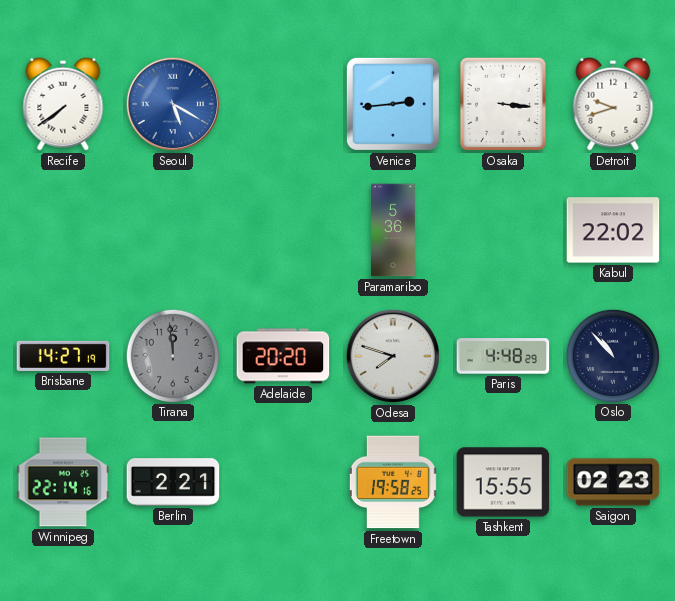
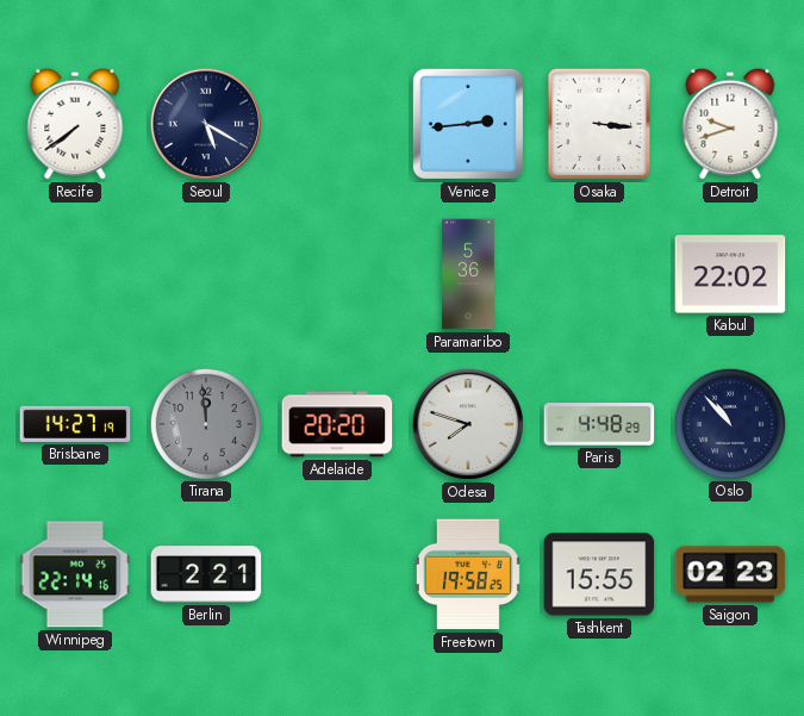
Seoul dial: blue -> navy
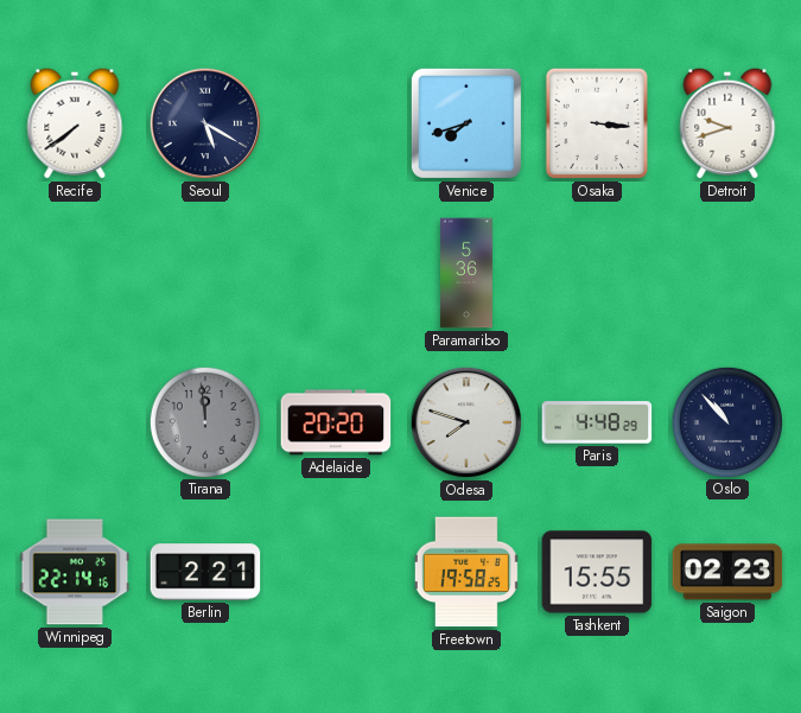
Venice: 2:44 -> 7:42
Kabul: 22:02 -> none
Brisbane: 14:27 -> none
